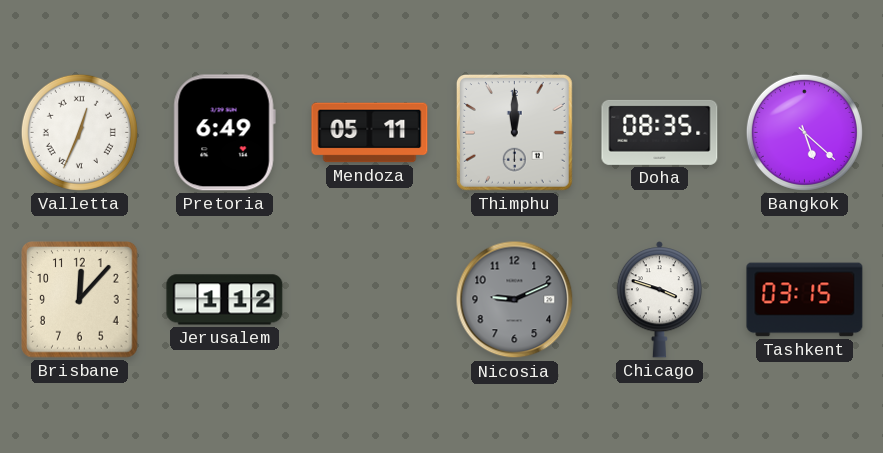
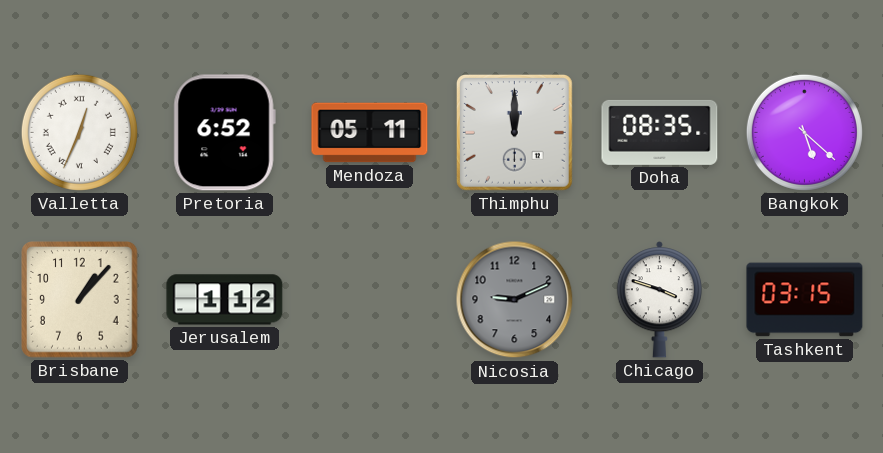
Pretoria: 6:49 -> 6:52
Brisbane: 12:07 -> 1:07
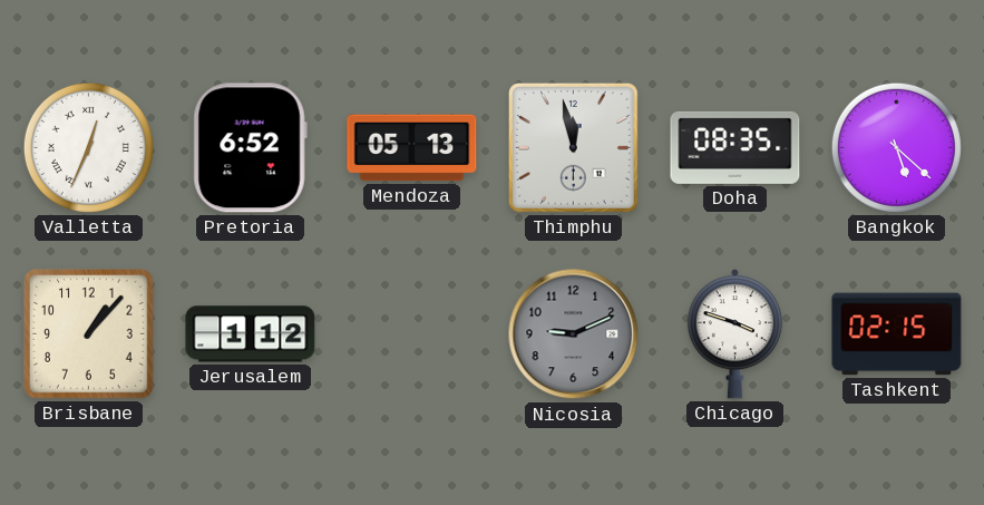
Mendoza: 05:11 -> 05:13
Thimphu: 12:00 -> 11:58
Tashkent: 03:15 -> 02:15
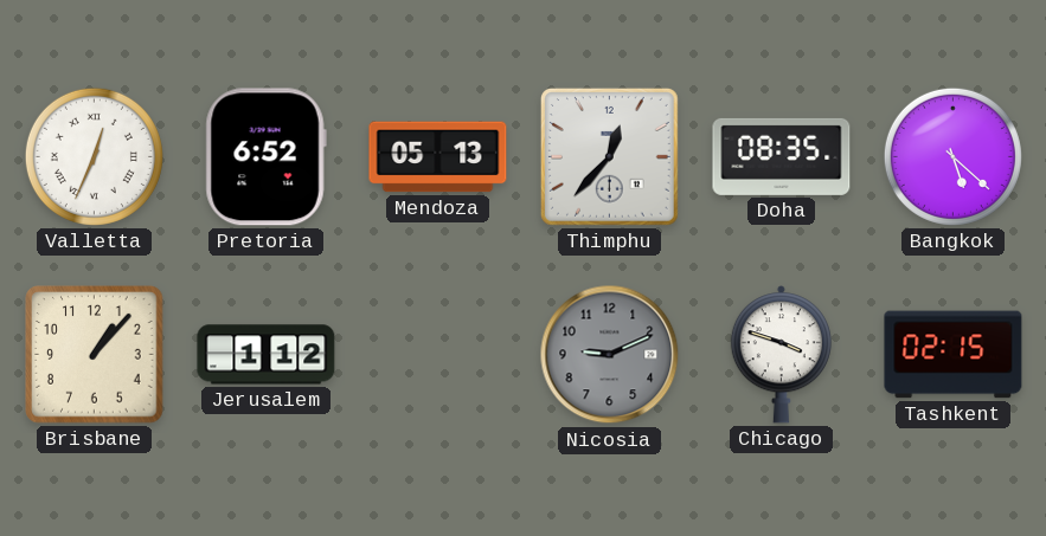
Thimphu: 11:58 -> 12:37
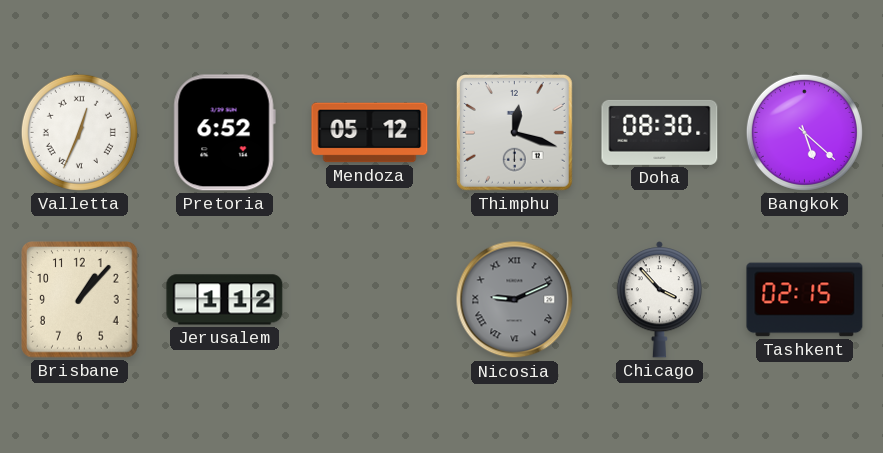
Mendoza: 05:13 -> 05:12
Thimphu: 12:37 -> 12:18
Doha: 08:35 -> 08:30
Nicosia numerals: Arabic -> Roman
Chicago: 3:48 -> 3:53
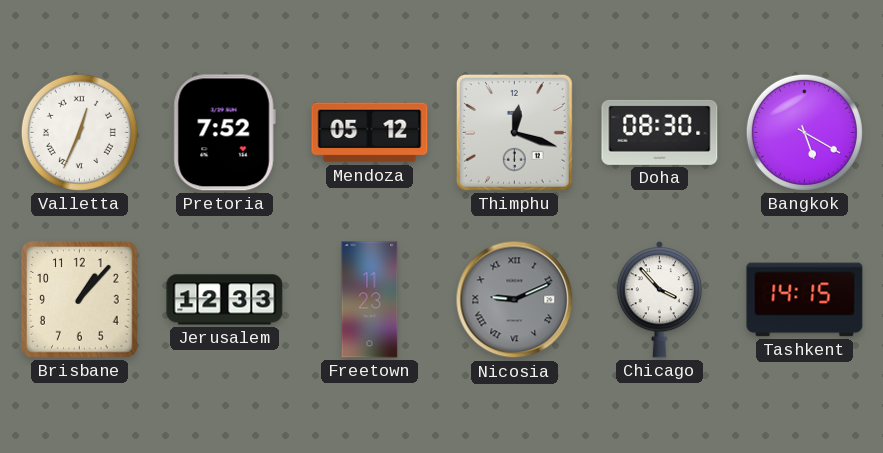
Pretoria: 6:52 -> 7:52
Bangkok: 5:22 -> 5:20
Jerusalem: 1:12 -> 12:33
Freetown: none -> 11:23
Tashkent: 02:15 -> 14:15
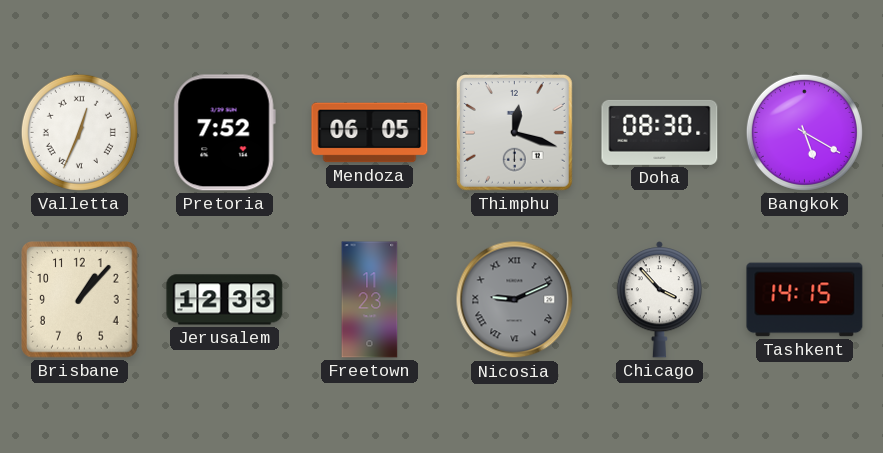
Mendoza: 05:12 -> 06:05
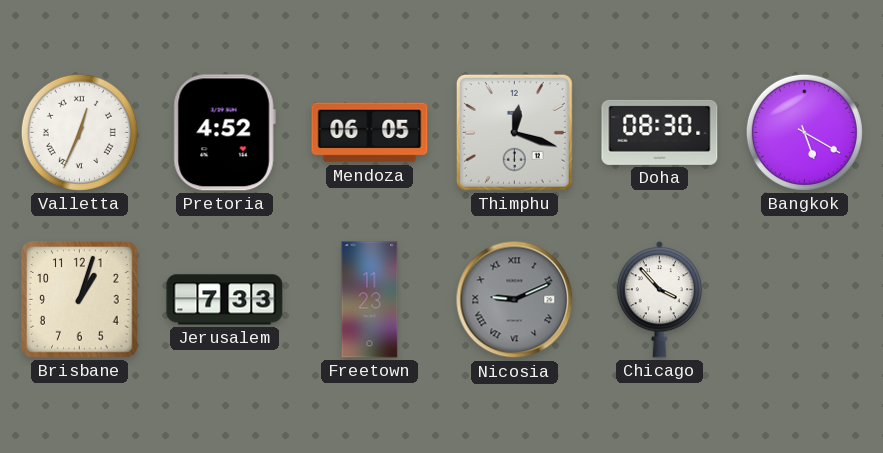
Pretoria: 7:52 -> 4:52
Brisbane: 1:07 -> 1:03
Jerusalem: 12:33 -> 7:33
Tashkent: 14:15 -> none
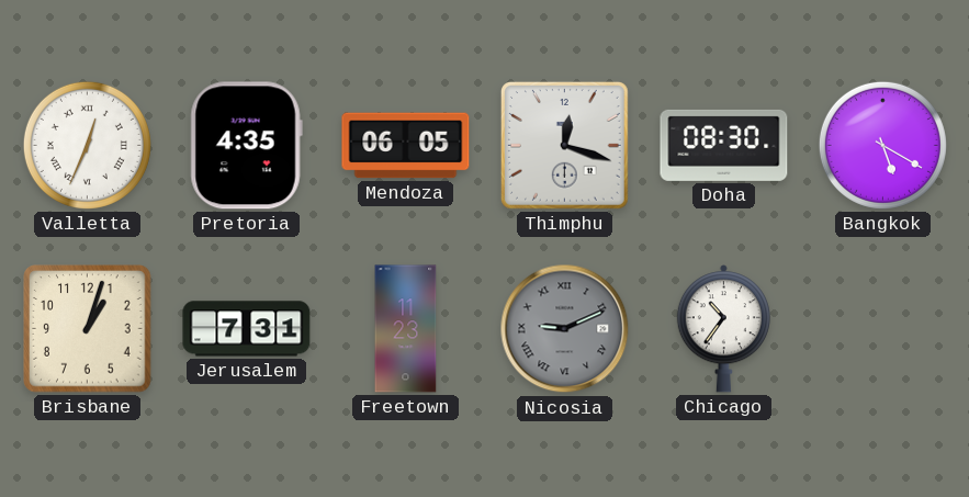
Pretoria: 4:52 -> 4:35
Jerusalem: 7:33 -> 7:31
Chicago: 3:53 -> 10:36
